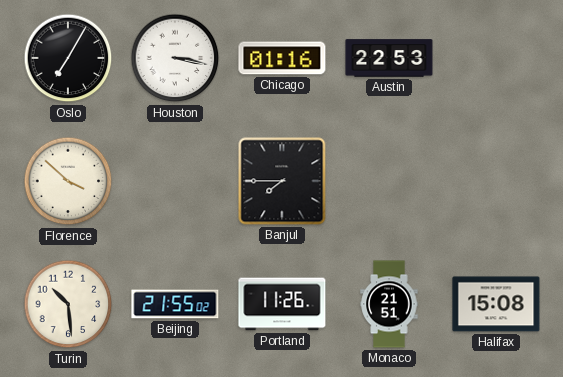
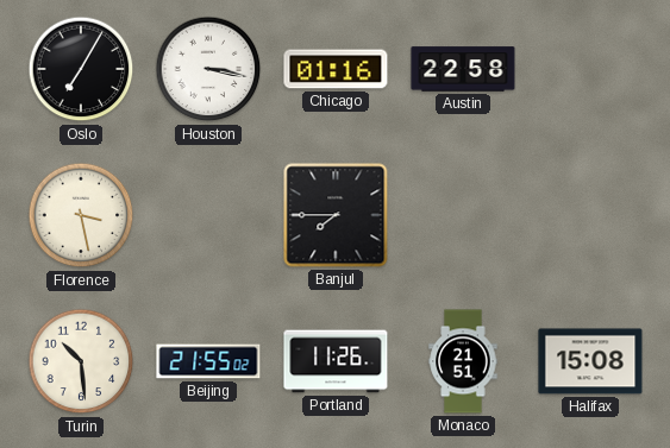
Austin: 22:53 -> 22:58
Florence: 3:52 -> 3:28
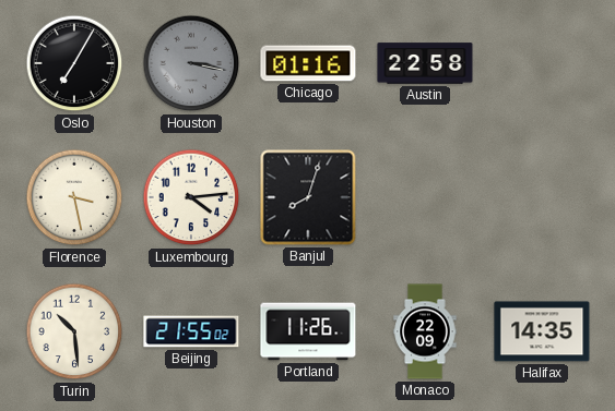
Houston dial: white -> grey
Luxembourg: none -> 4:14
Banjul: 7:45 -> 8:03
Monaco: 21:51 -> 22:09
Halifax: 15:08 -> 14:35
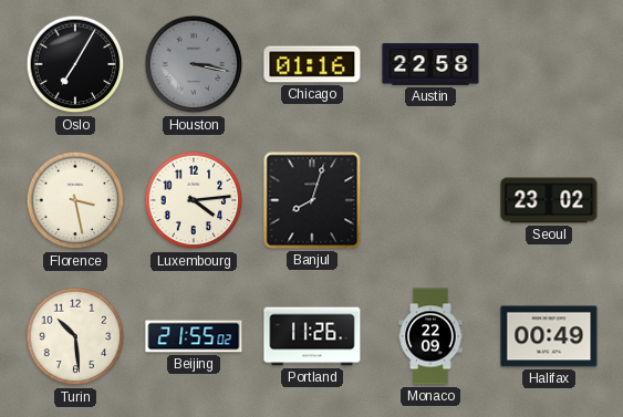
Seoul: none -> 23:02
Halifax: 14:35 -> 00:49
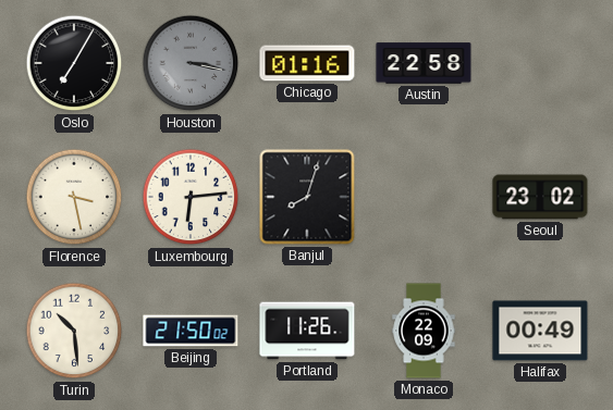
Luxembourg: 4:14 -> 6:14
Beijing: 21:55 -> 21:50
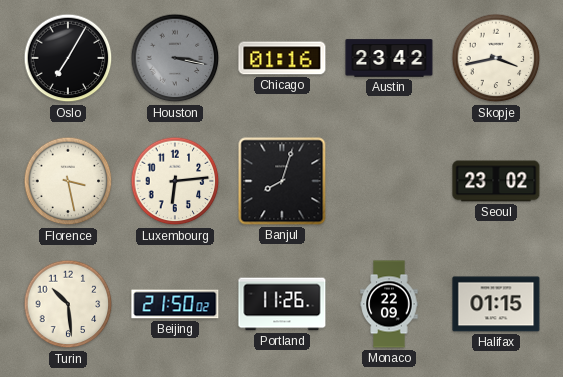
Austin: 22:58 -> 23:42
Skopje: none -> 3:43
Halifax: 00:49 -> 01:15
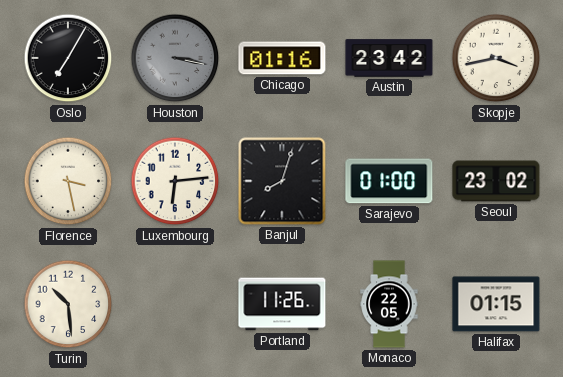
Sarajevo: none -> 01:00
Beijing: 21:50 -> none
Monaco: 22:09 -> 22:05
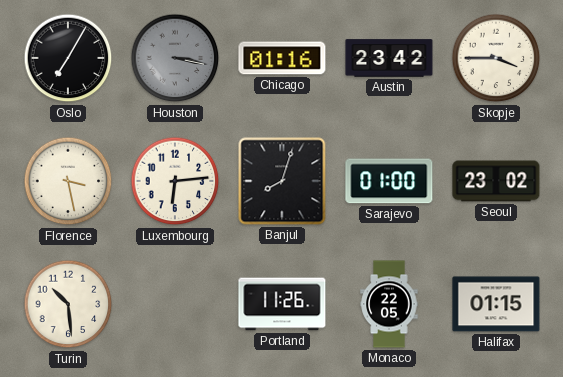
Skopje: 3:43 -> 3:45
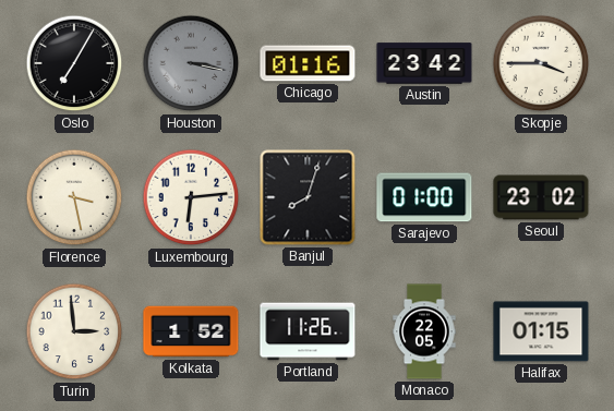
Turin: 10:29 -> 2:59
Kolkata: none -> 1:52
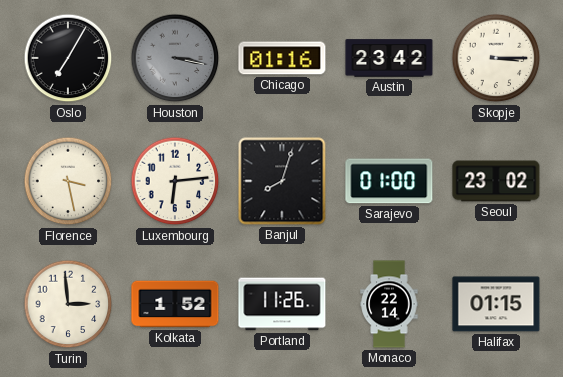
Skopje: 3:45 -> 3:15
Monaco: 22:05 -> 22:14
